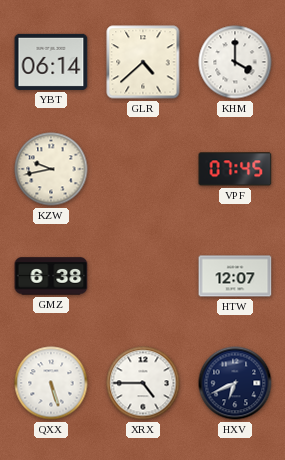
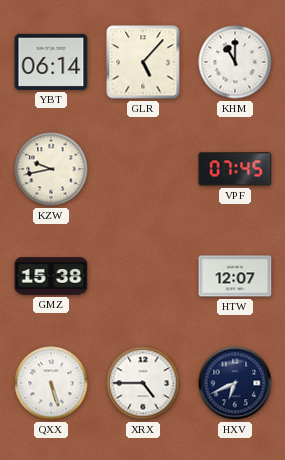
GLR: 4:38 -> 5:07
KHM: 4:00 -> 11:00
GMZ: 6:38 -> 15:38
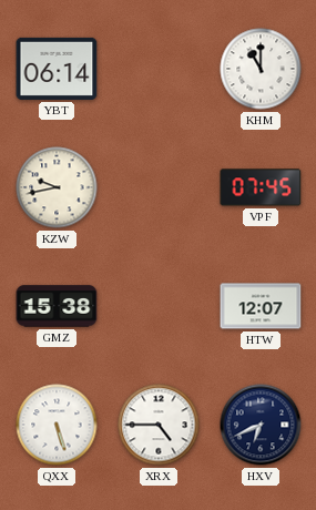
GLR: 5:07 -> none
